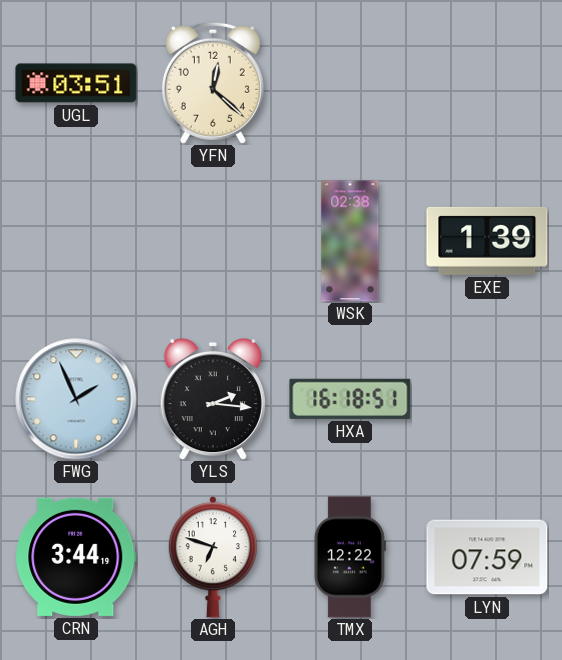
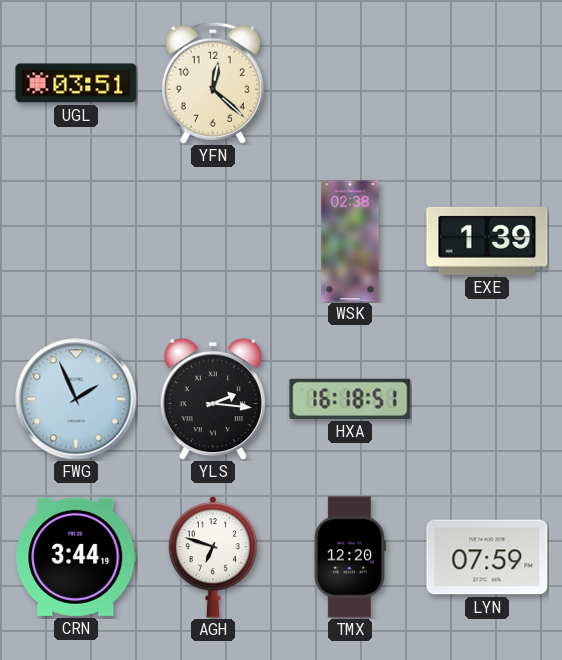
TMX: 12:22 -> 12:20
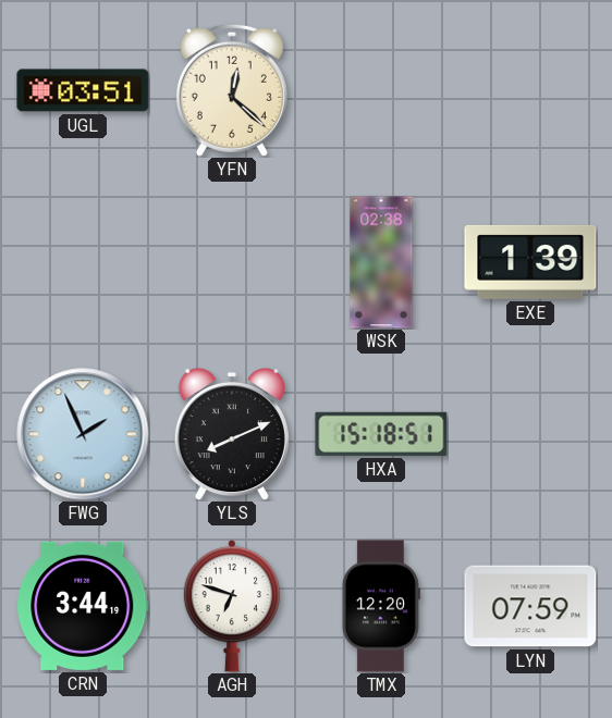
YLS: 2:16 -> 8:11
HXA: 16:18 -> 15:18
